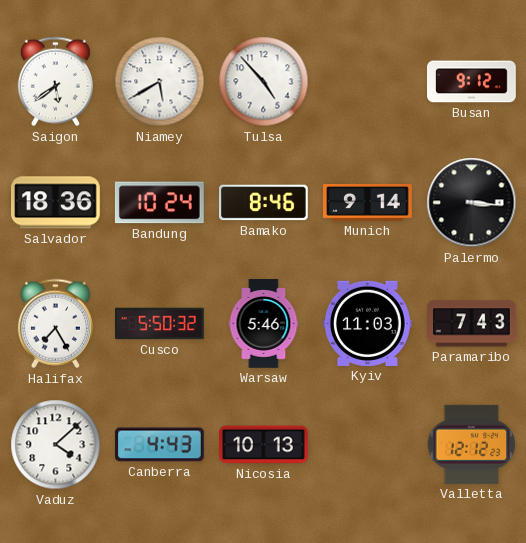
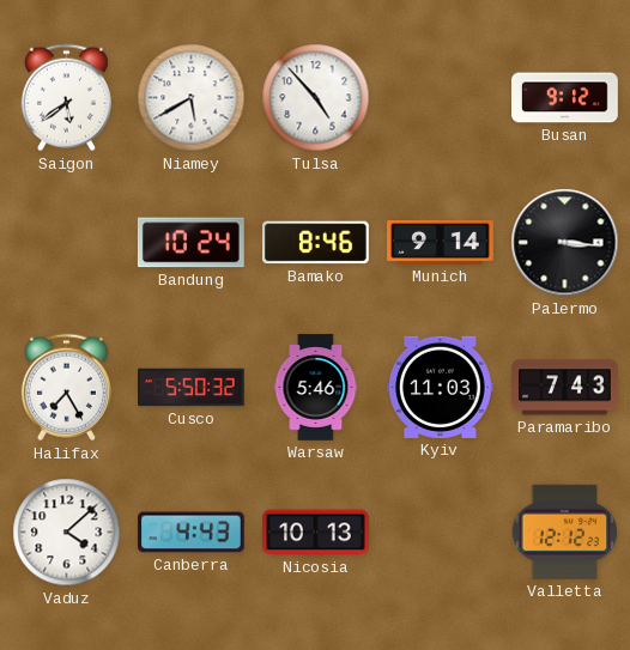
Salvador: 18:36 -> none
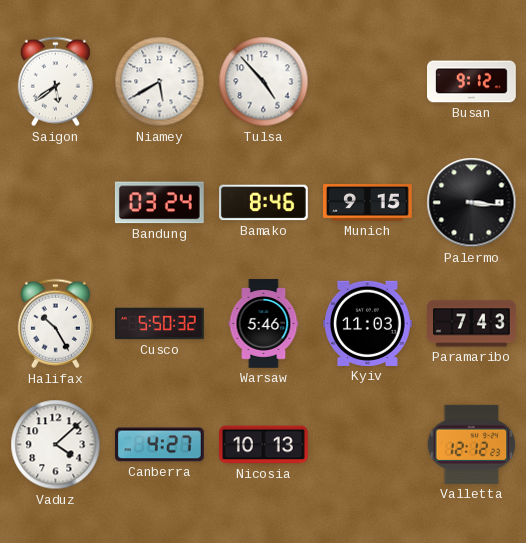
Bandung: 10:24 -> 03:24
Munich: 9:14 -> 9:15
Halifax: 7:25 -> 10:25
Canberra: 4:43 -> 4:27
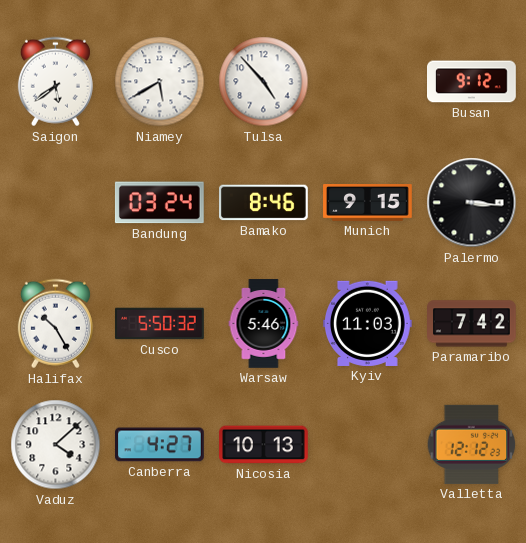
Paramaribo: 7:43 -> 7:42
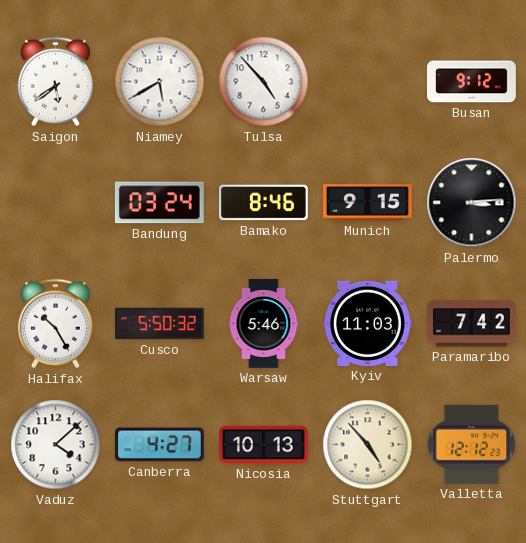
Palermo: 3:16 -> 3:14
Stuttgart: none -> 4:53
